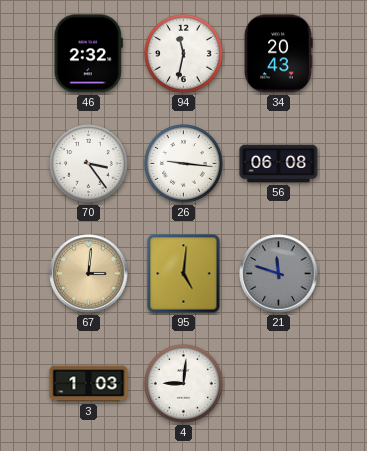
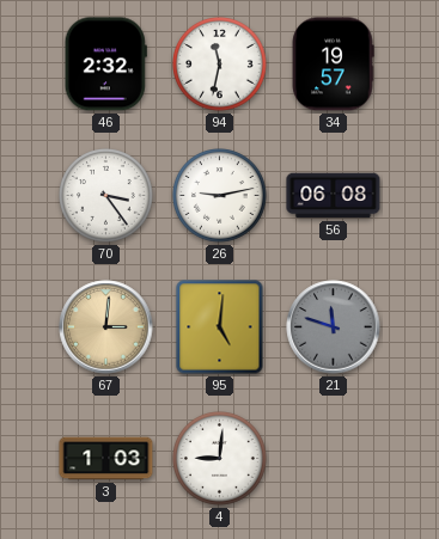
34: 20:43 -> 19:57
26: 9:16 -> 9:13
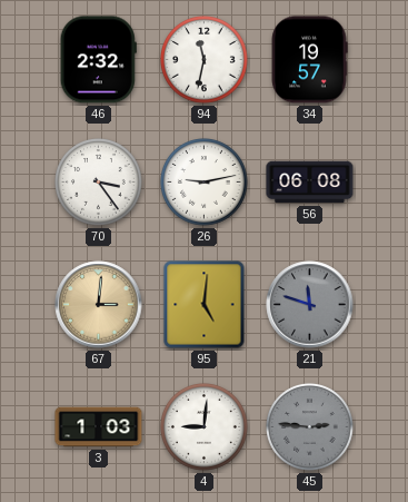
45: none -> 2:46
